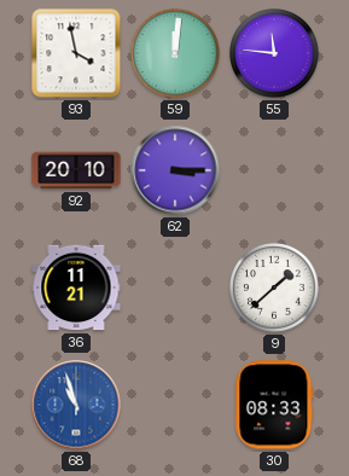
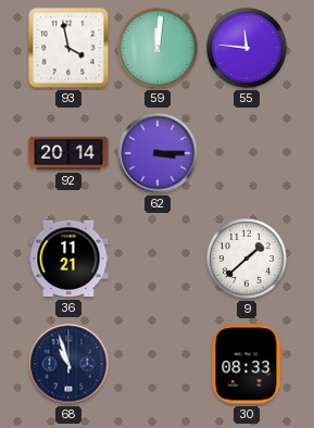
92: 20:10 -> 20:14
68 dial: blue -> navy
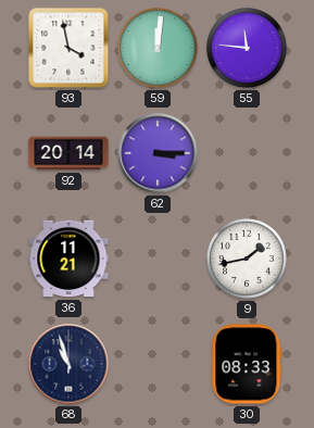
9: 1:38 -> 1:43
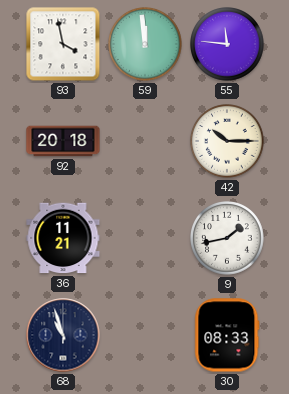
59: 12:01 -> 11:59
92: 20:14 -> 20:18
62: 3:15 -> none
42: none -> 10:15
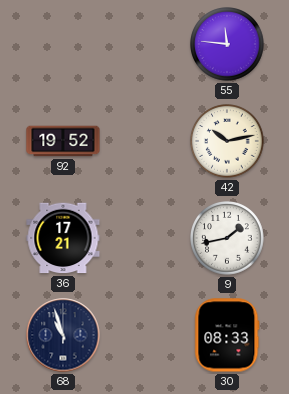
93: 3:58 -> none
59: 11:59 -> none
92: 20:18 -> 19:52
42: 10:15 -> 10:13
36: 11:21 -> 17:21
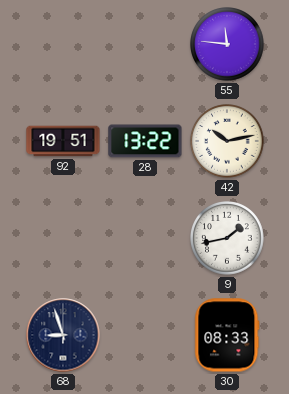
92: 19:52 -> 19:51
28: none -> 13:22
36: 17:21 -> none
68: 10:57 -> 8:57
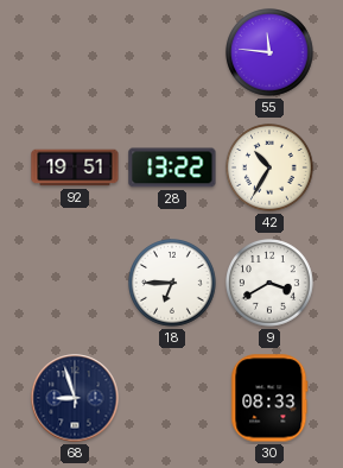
42: 10:13 -> 10:35
18: none -> 6:45
9: 1:43 -> 3:40
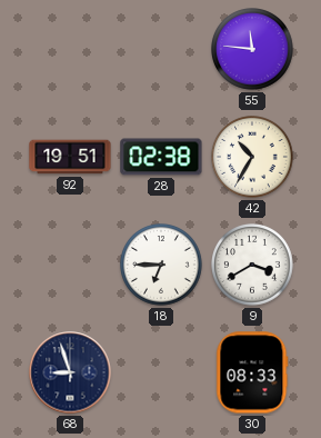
28: 13:22 -> 02:38
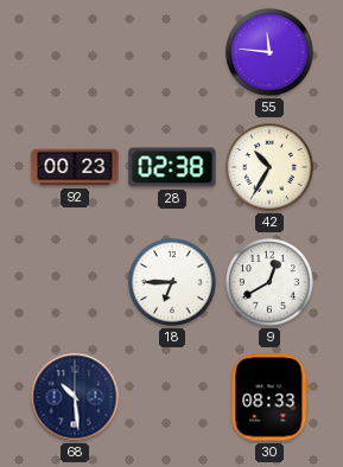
92: 19:51 -> 00:23
9: 3:40 -> 12:40
68: 8:57 -> 10:29
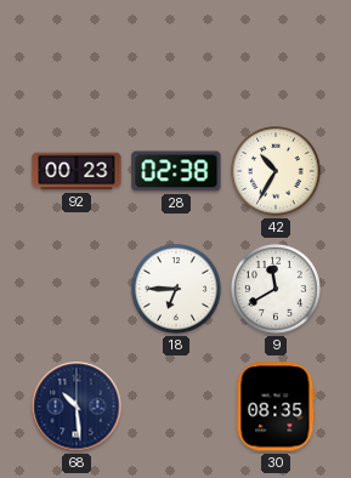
55: 11:46 -> none
9: 12:40 -> 11:40
30: 08:33 -> 08:35
